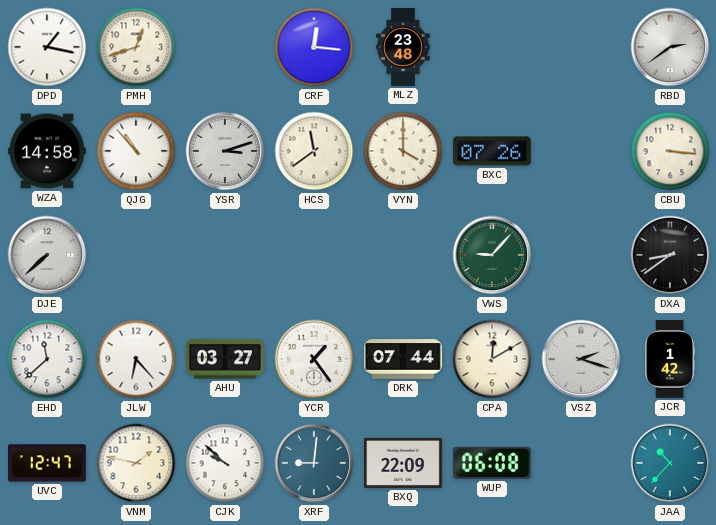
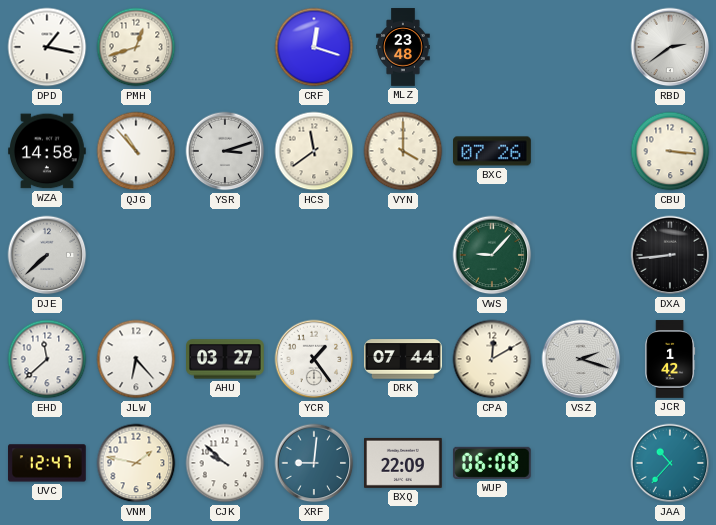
CRF: 12:16 -> 12:18
DXA: 8:39 -> 8:44
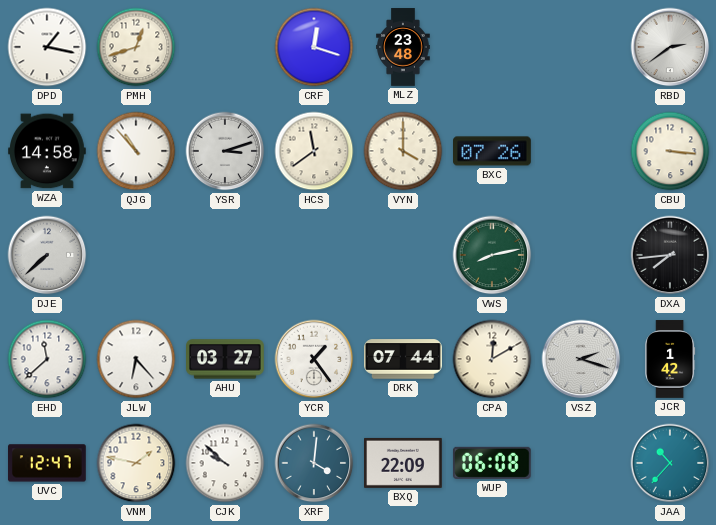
VWS: 9:07 -> 8:13
DXA: 8:44 -> 7:44
XRF: 9:01 -> 4:01
